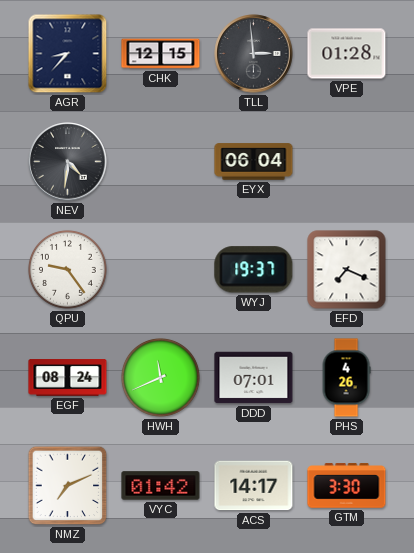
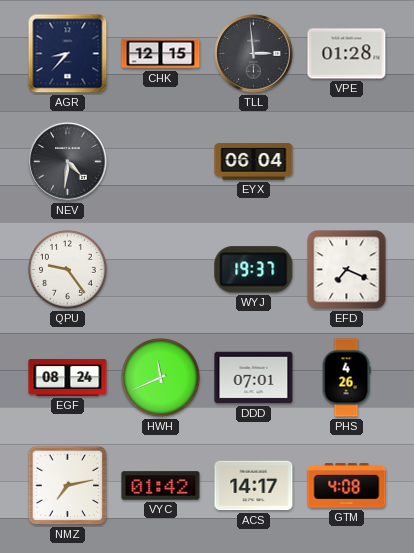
NMZ: 7:11 -> 7:13
GTM: 3:30 -> 4:08
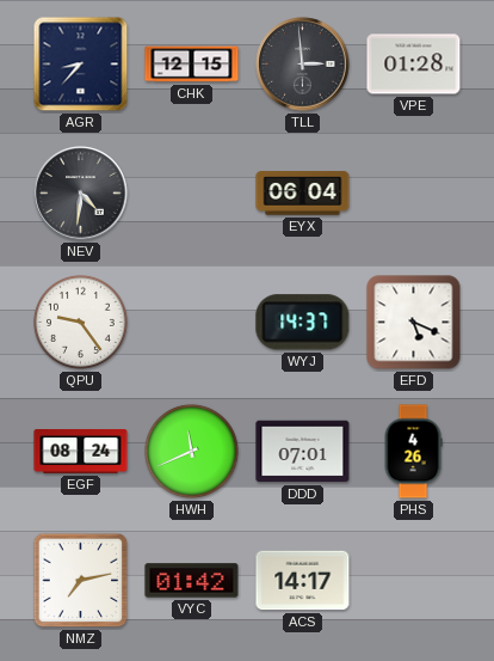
WYJ: 19:37 -> 14:37
EFD: 7:19 -> 5:19
GTM: 4:08 -> none
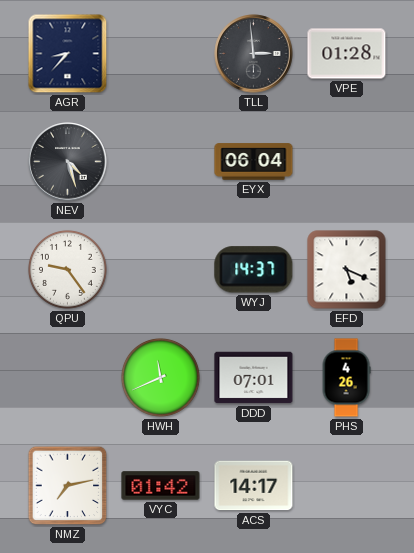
CHK: 12:15 -> none
NEV: 4:31 -> 4:27
EGF: 08:24 -> none
